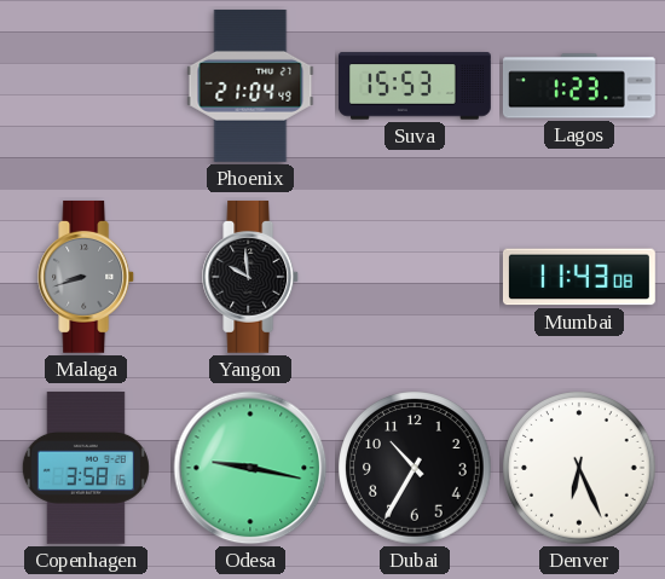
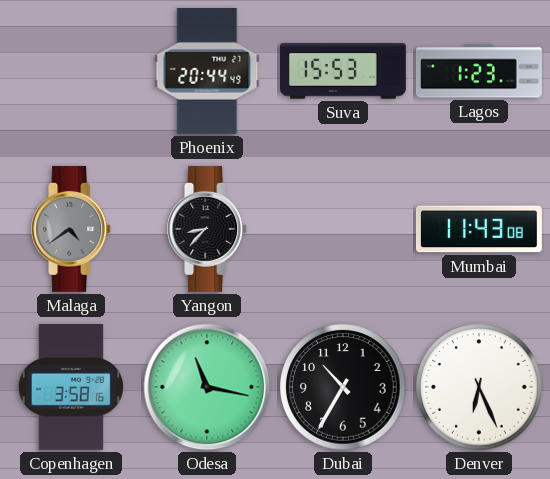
Phoenix: 21:04 -> 20:44
Malaga: 8:42 -> 4:39
Yangon: 9:59 -> 8:37
Odesa: 9:17 -> 11:17
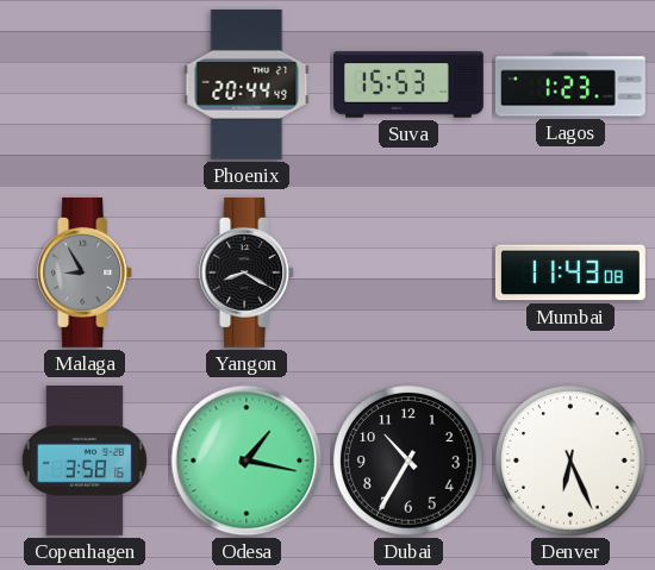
Malaga: 4:39 -> 8:55
Yangon: 8:37 -> 8:20
Odesa: 11:17 -> 1:17
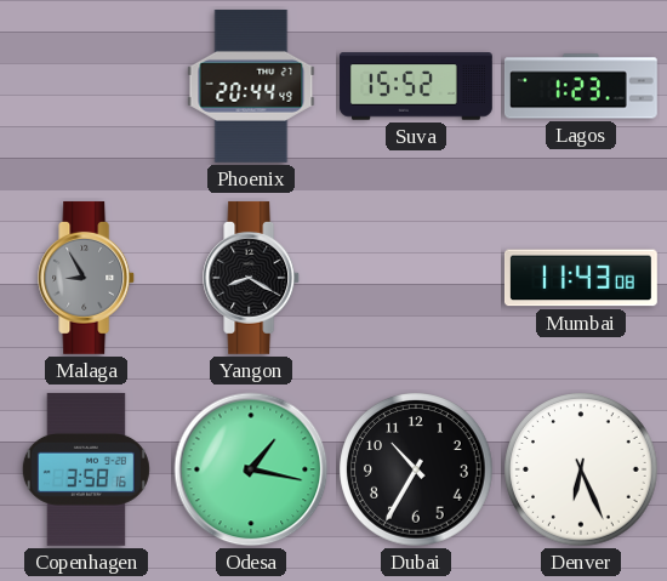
Suva: 15:53 -> 15:52
